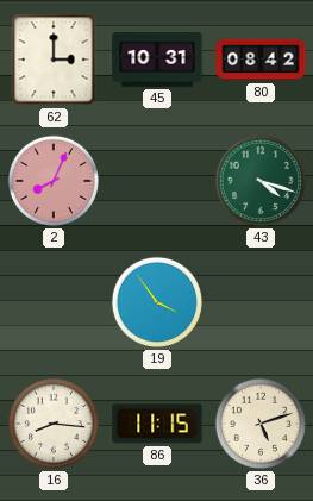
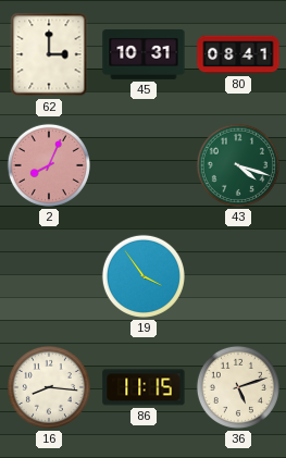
80: 08:42 -> 08:41
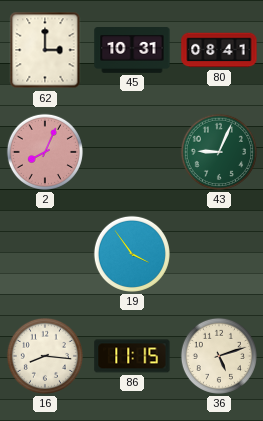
43: 4:18 -> 9:04
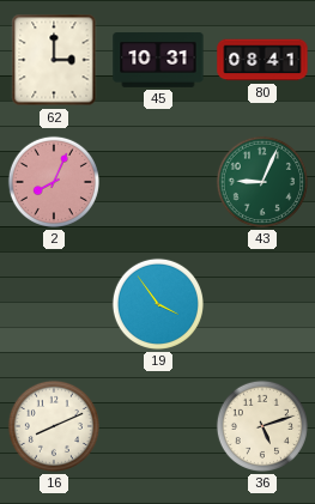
16: 8:16 -> 8:11
86: 11:15 -> none
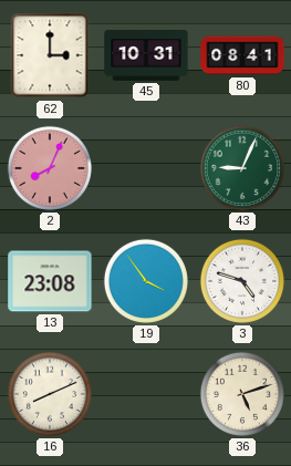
13: none -> 23:08
3: none -> 4:48
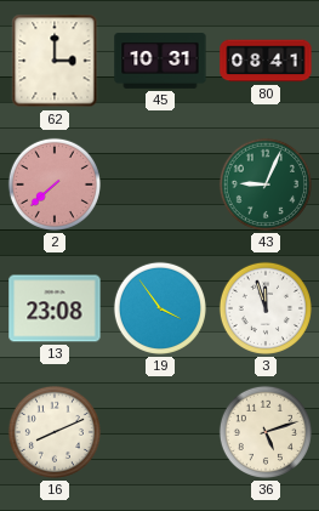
2: 8:04 -> 7:38
3: 4:48 -> 11:57
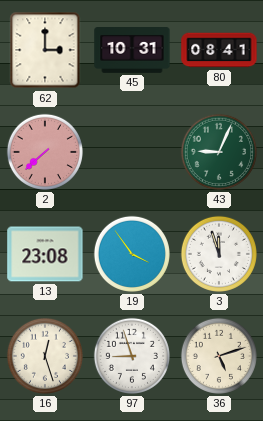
16: 8:11 -> 12:27
97: none -> 8:57
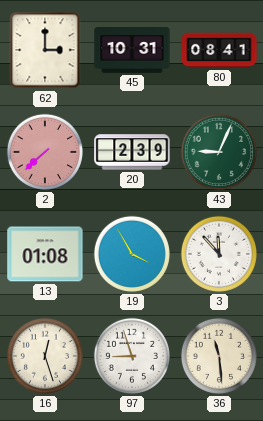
20: none -> 2:39
13: 23:08 -> 01:08
19: 3:54 -> 3:55
3: 11:57 -> 11:53
36: 5:12 -> 11:29
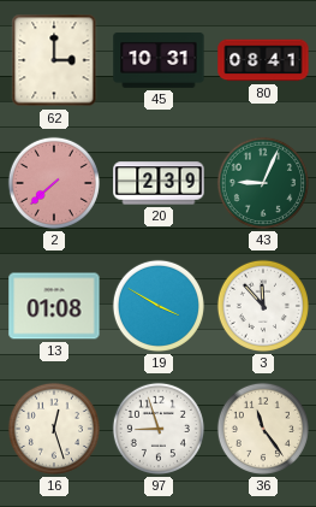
19: 3:55 -> 3:50
36: 11:29 -> 11:24
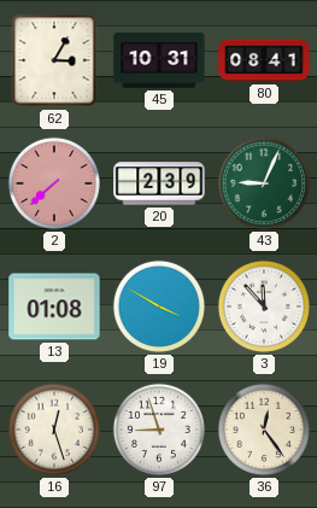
62: 3:00 -> 3:05
36: 11:24 -> 12:24
